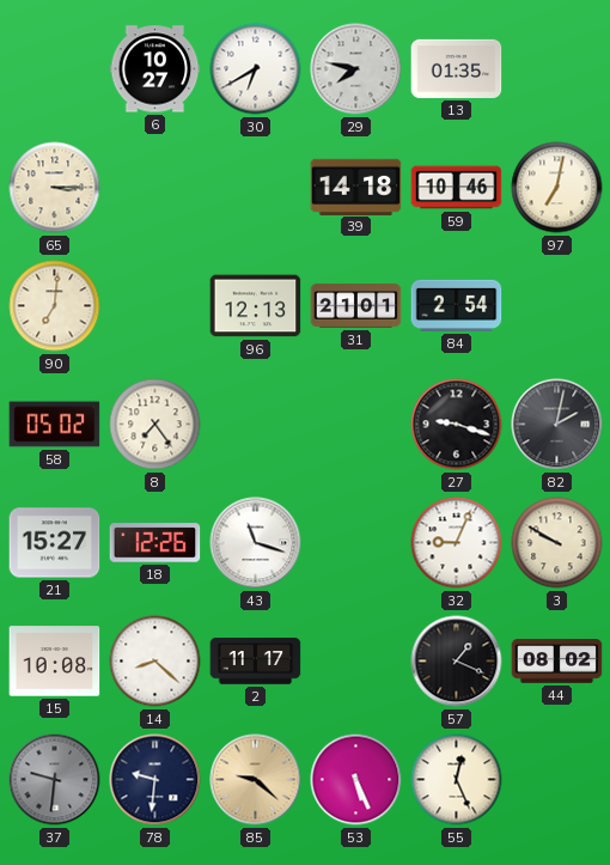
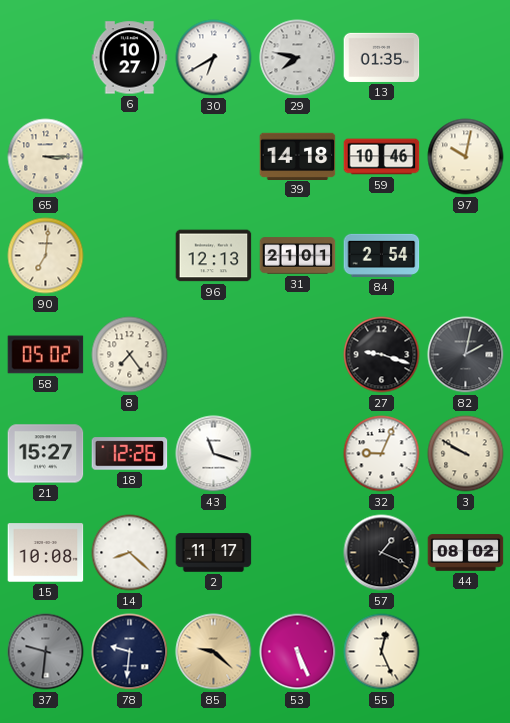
97: 7:02 -> 10:02
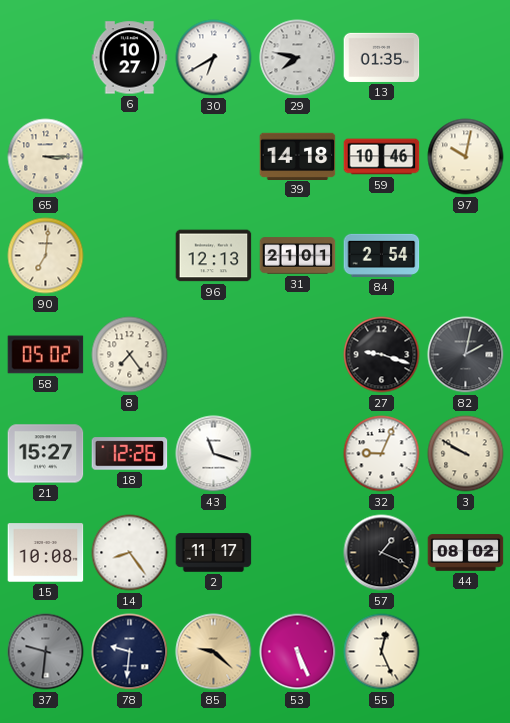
14: 8:22 -> 8:24
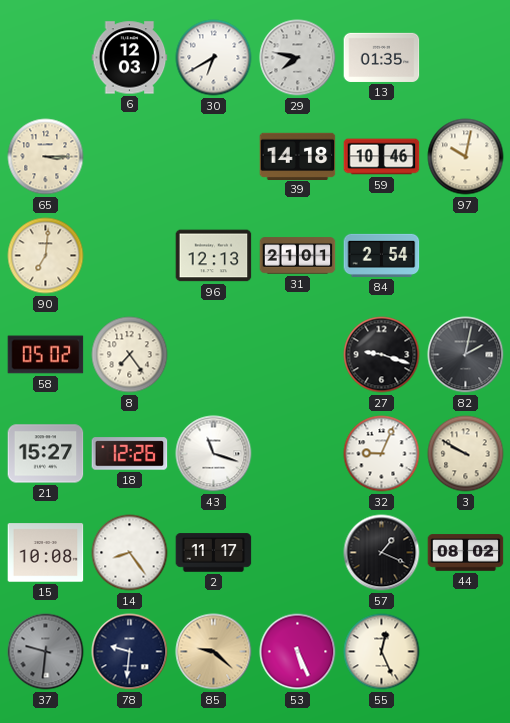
6: 10:27 -> 12:03
